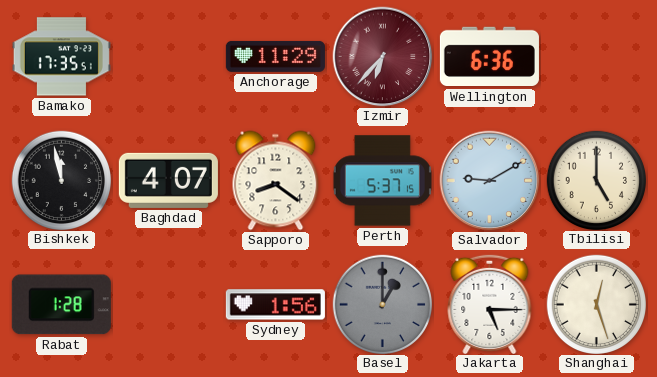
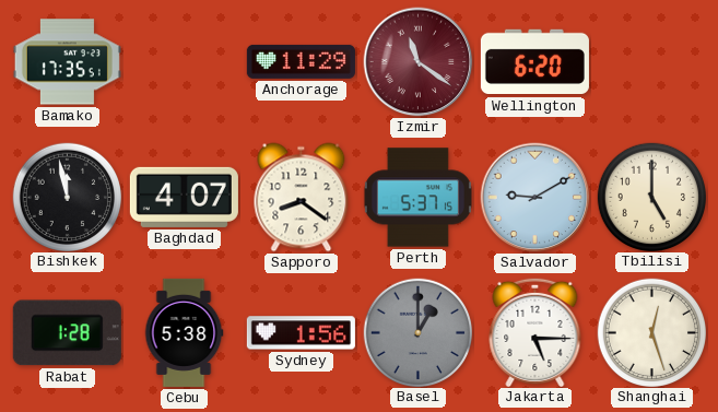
Izmir: 6:37 -> 11:21
Wellington: 6:36 -> 6:20
Cebu: none -> 5:38
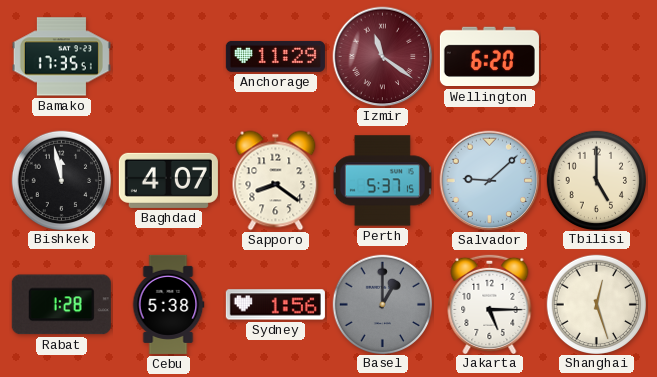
Salvador: 9:10 -> 9:08
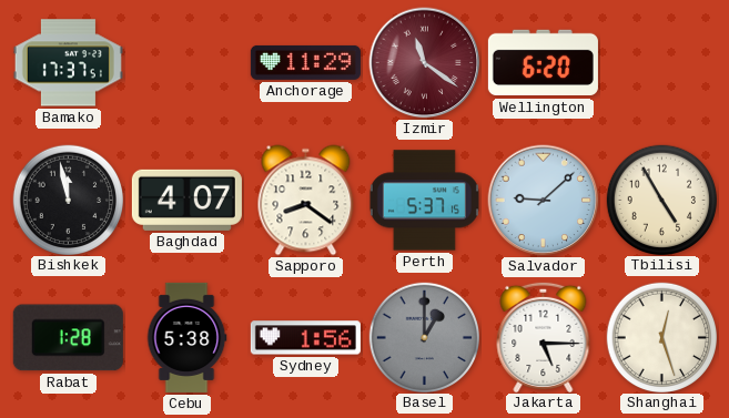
Bamako: 17:35 -> 17:37
Tbilisi: 5:00 -> 4:55
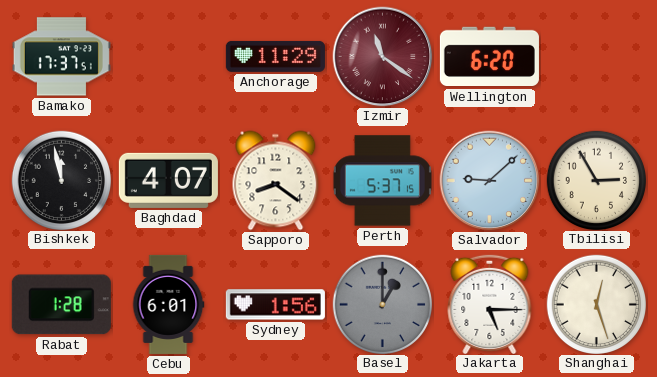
Tbilisi: 4:55 -> 2:55
Cebu: 5:38 -> 6:01
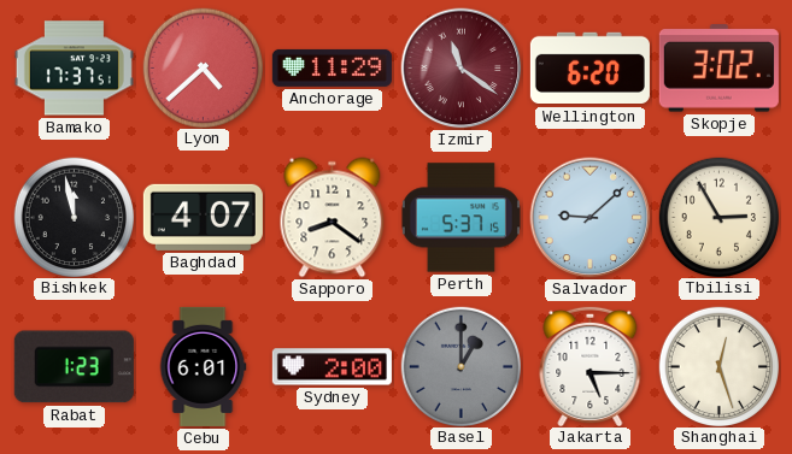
Lyon: none -> 4:38
Skopje: none -> 3:02
Rabat: 1:28 -> 1:23
Sydney: 1:56 -> 2:00
